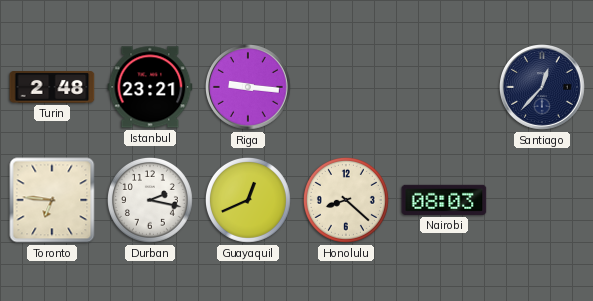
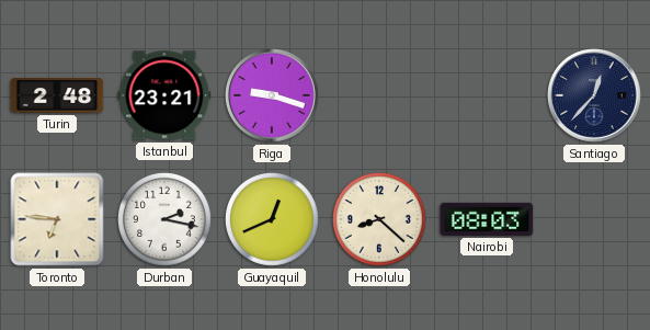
Riga: 9:16 -> 9:18
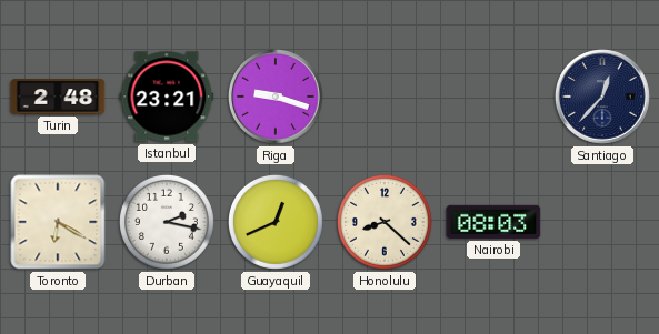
Toronto: 6:46 -> 6:20
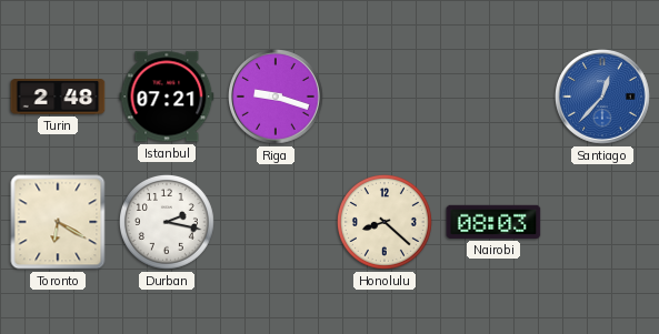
Istanbul: 23:21 -> 07:21
Santiago dial: navy -> blue
Guayaquil: 12:41 -> none
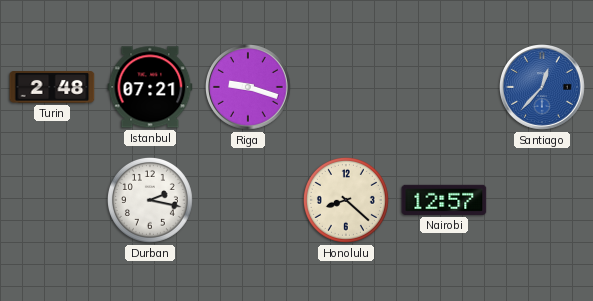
Toronto: 6:20 -> none
Nairobi: 08:03 -> 12:57
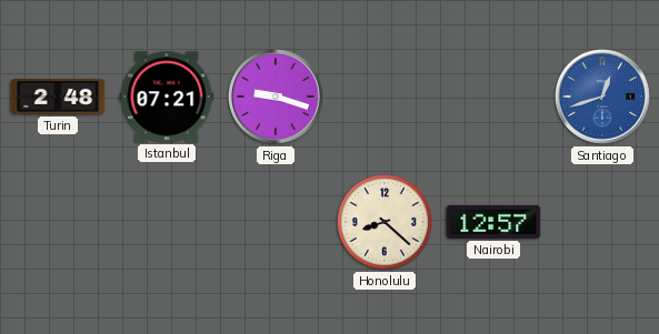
Santiago: 12:37 -> 12:42
Durban: 2:17 -> none
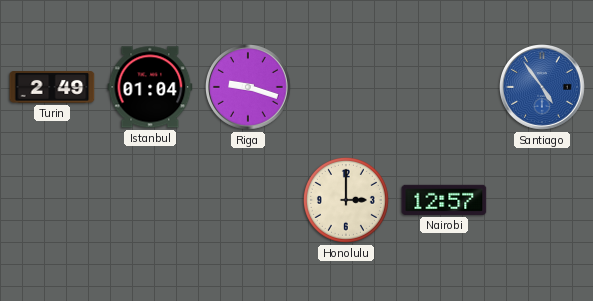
Turin: 2:48 -> 2:49
Istanbul: 07:21 -> 01:04
Santiago: 12:42 -> 4:54
Honolulu: 8:22 -> 3:00
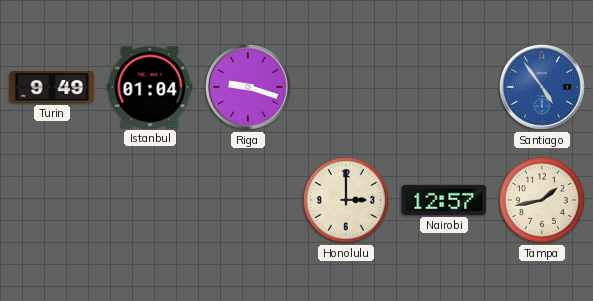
Turin: 2:49 -> 9:49
Tampa: none -> 1:43
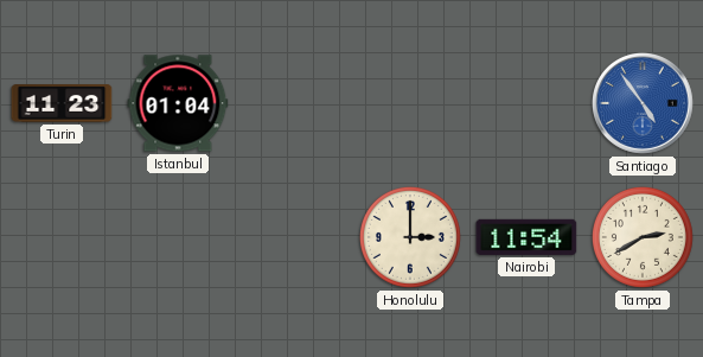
Turin: 9:49 -> 11:23
Riga: 9:18 -> none
Nairobi: 12:57 -> 11:54
Tampa: 1:43 -> 2:40
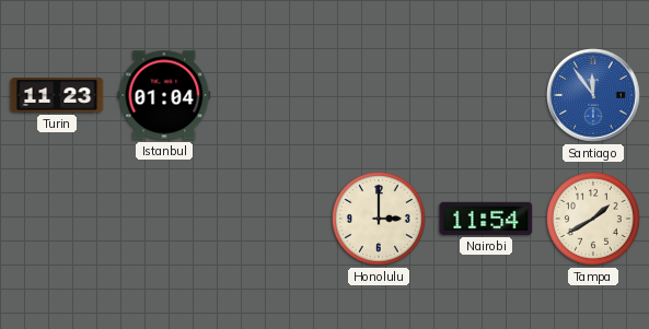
Santiago: 4:54 -> 11:54
Tampa: 2:40 -> 1:40
